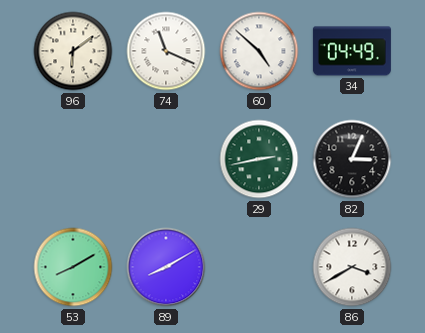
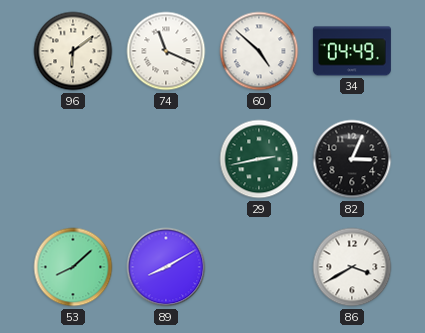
53: 8:10 -> 8:08
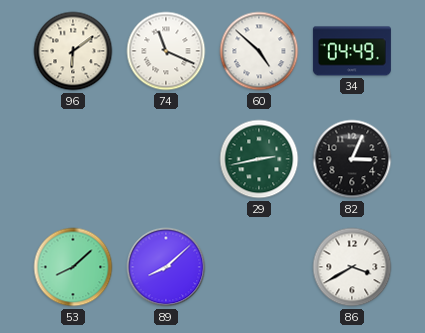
89: 8:10 -> 8:08
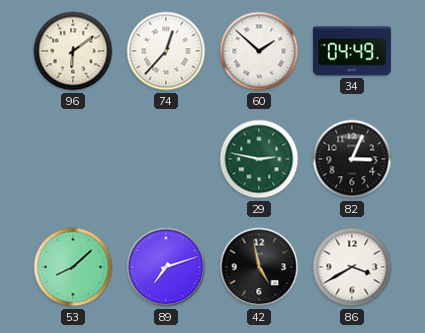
74: 11:19 -> 12:37
60: 4:52 -> 1:52
29: 2:43 -> 2:47
89: 8:08 -> 7:12
42: none -> 4:58
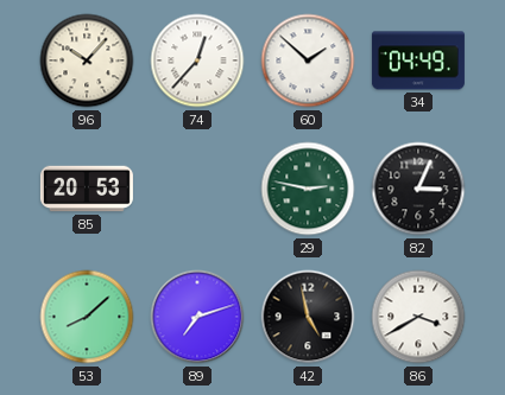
96: 6:09 -> 10:07
85: none -> 20:53
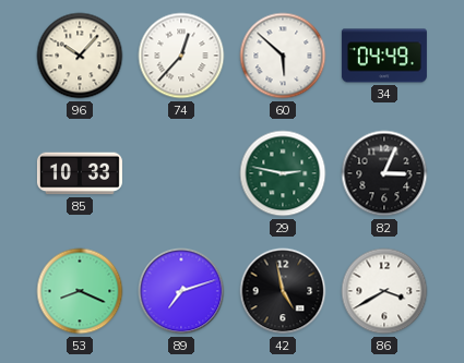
60: 1:52 -> 5:52
85: 20:53 -> 10:33
53: 8:08 -> 8:19
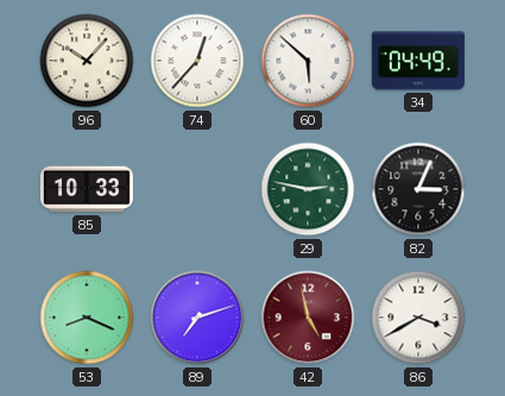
42 dial: black -> burgundy
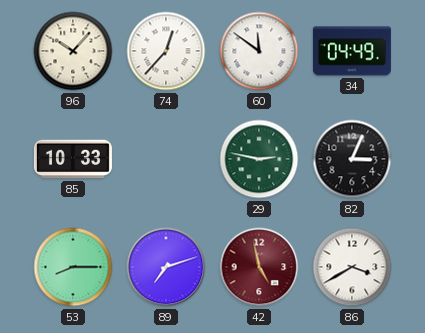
60: 5:52 -> 11:51
53: 8:19 -> 8:15
